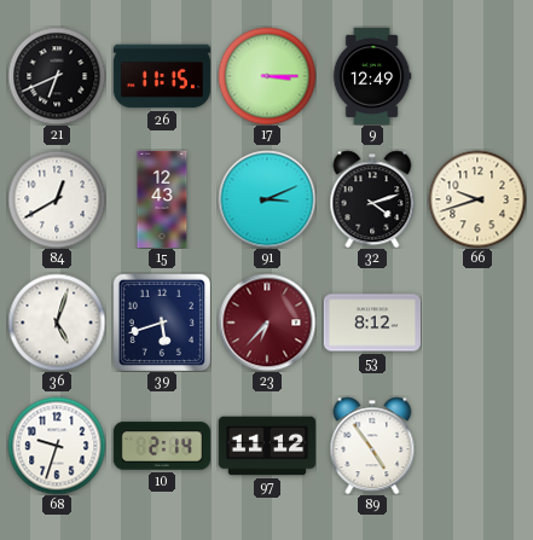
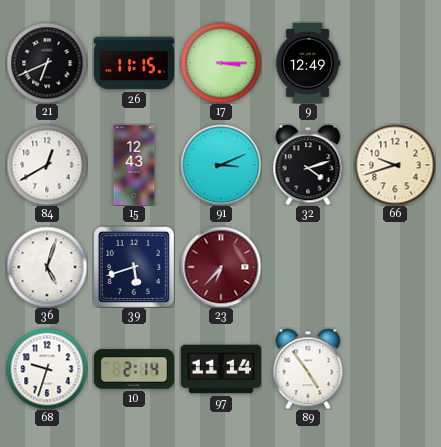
53: 8:12 -> none
97: 11:12 -> 11:14
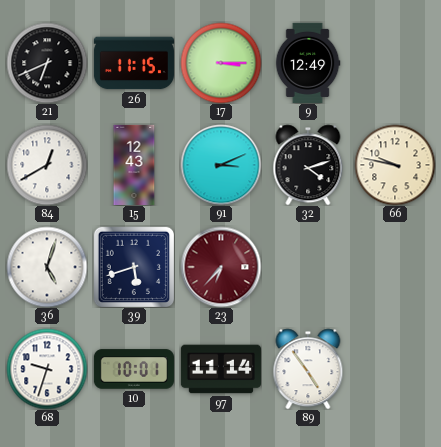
66: 9:42 -> 9:47
10: 2:14 -> 10:01
